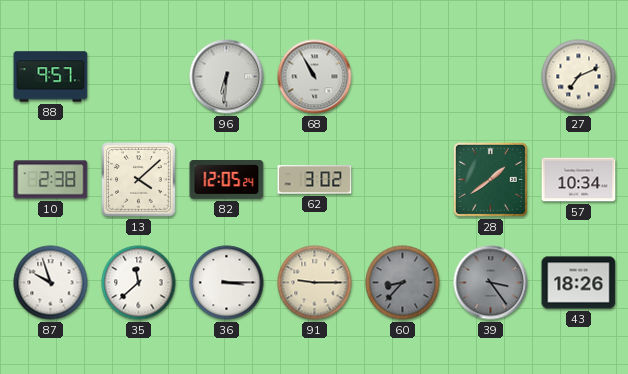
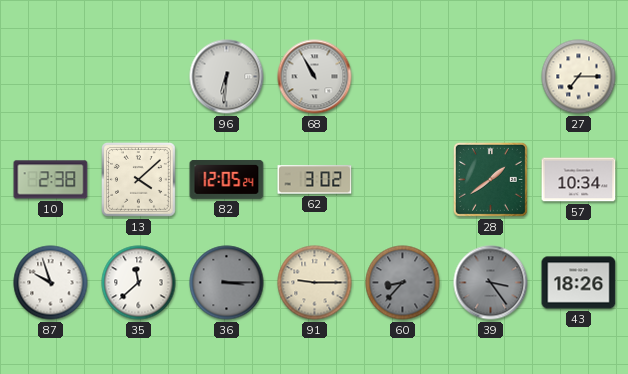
88: 9:57 -> none
27: 7:11 -> 7:15
36 dial: white -> grey
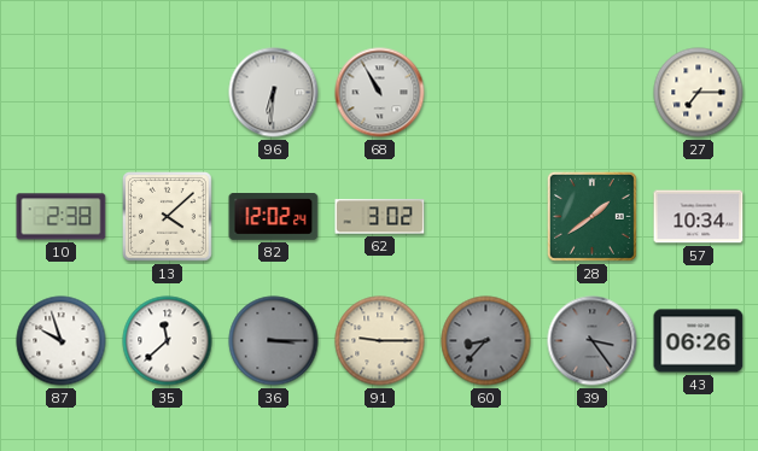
82: 12:05 -> 12:02
43: 18:26 -> 06:26
